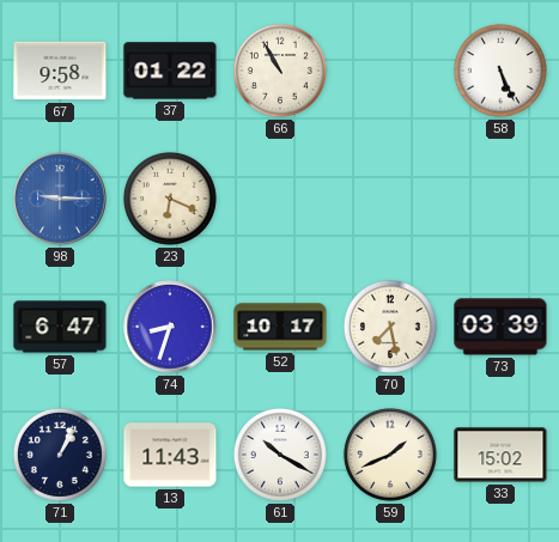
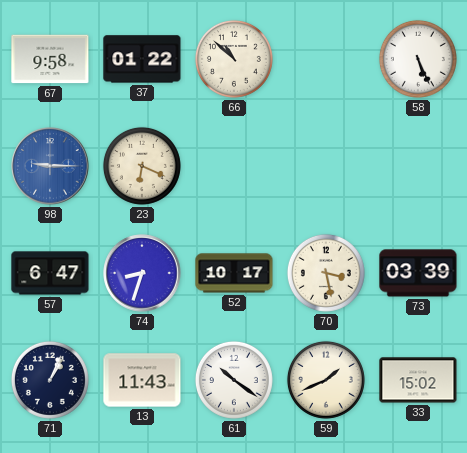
66: 10:55 -> 10:52
70: 7:28 -> 3:28
61: 10:20 -> 10:21
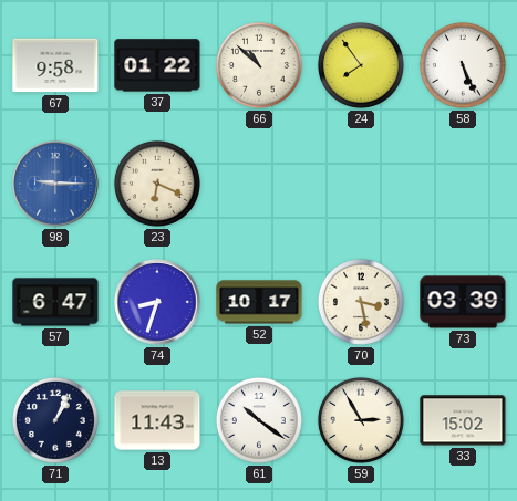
24: none -> 7:54
59: 1:41 -> 2:55
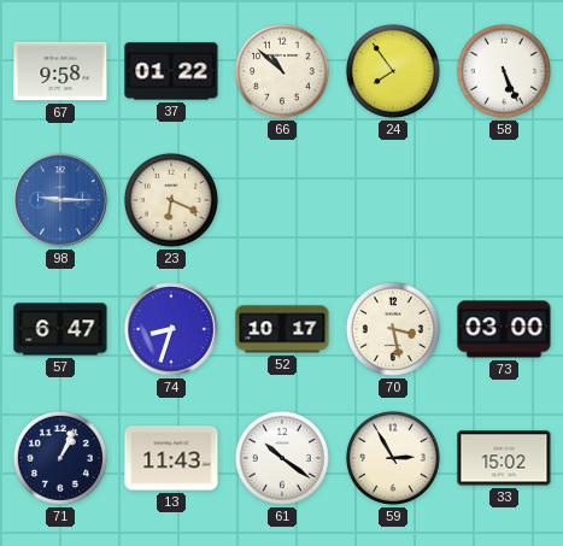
73: 03:39 -> 03:00
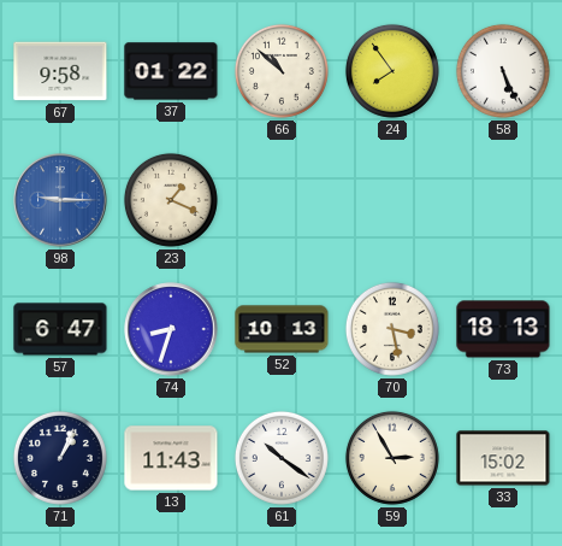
23: 6:19 -> 1:19
52: 10:17 -> 10:13
73: 03:00 -> 18:13
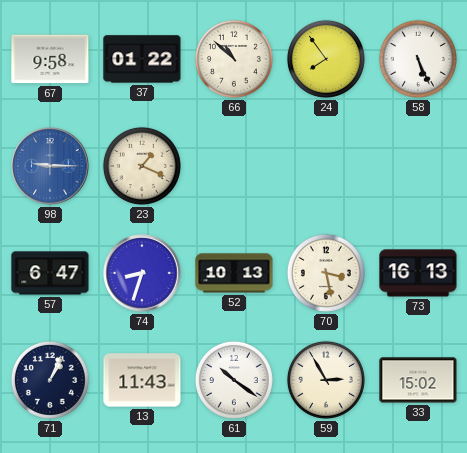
73: 18:13 -> 16:13
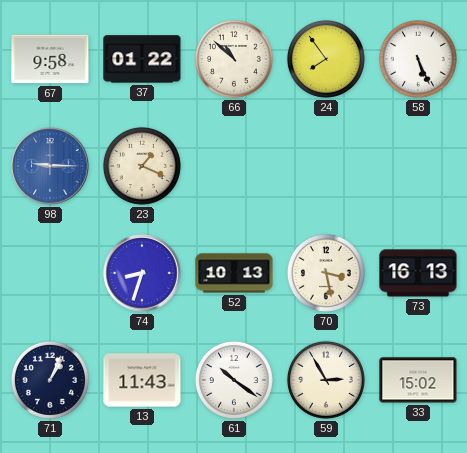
57: 6:47 -> none
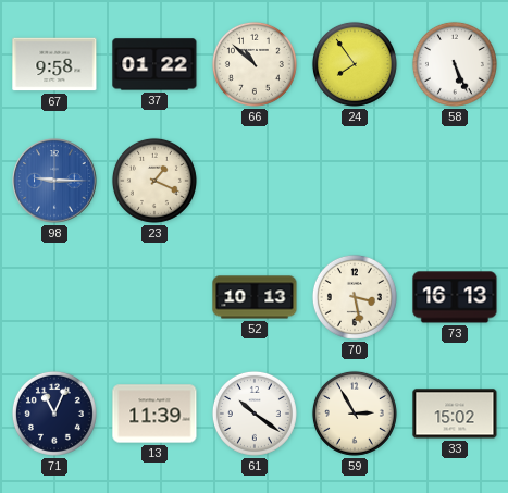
74: 8:33 -> none
71: 1:04 -> 11:04
13: 11:43 -> 11:39
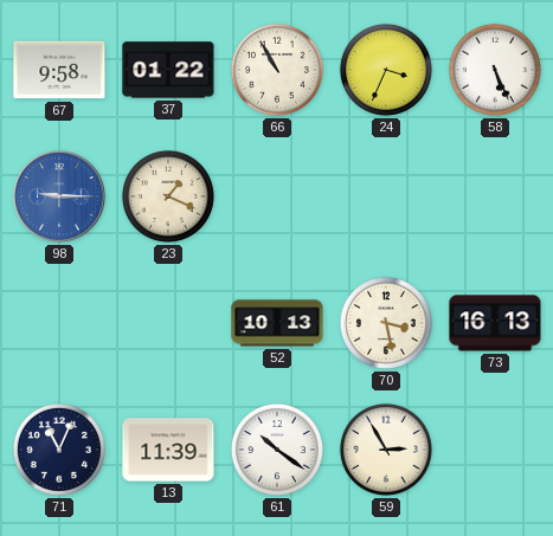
66: 10:52 -> 10:55
24: 7:54 -> 3:34
33: 15:02 -> none
